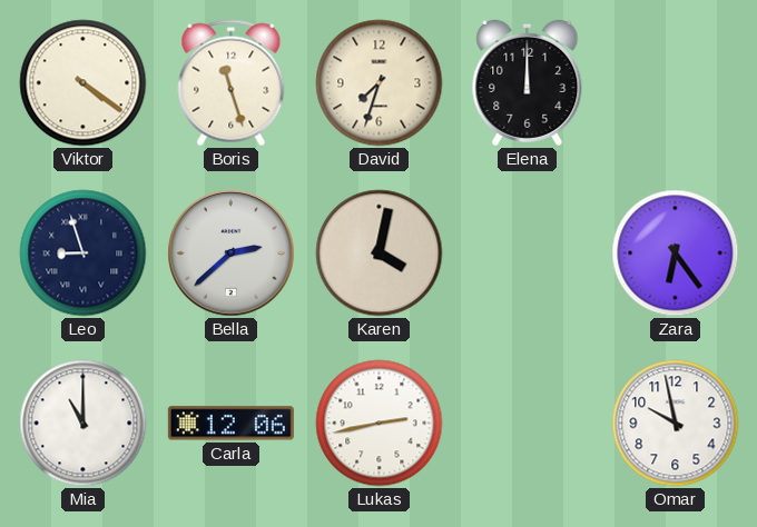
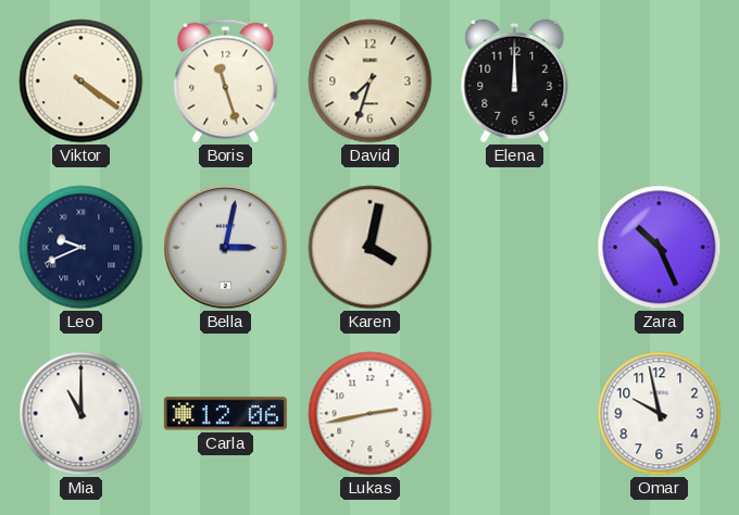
Leo: 8:57 -> 9:41
Bella: 2:38 -> 3:02
Zara: 6:24 -> 10:26
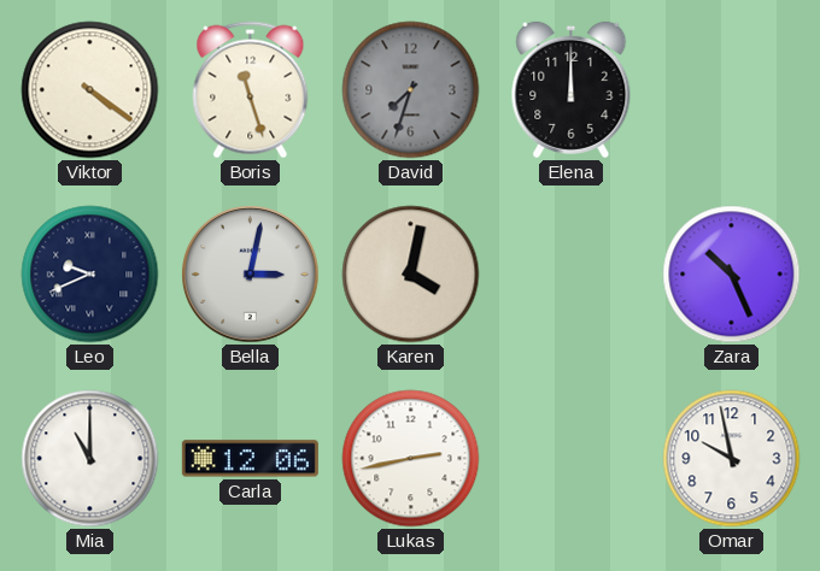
David dial: cream -> grey
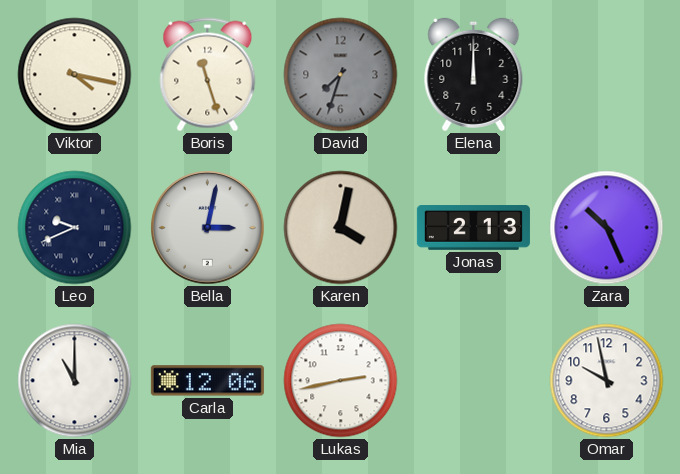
Viktor: 4:21 -> 4:17
Jonas: none -> 2:13
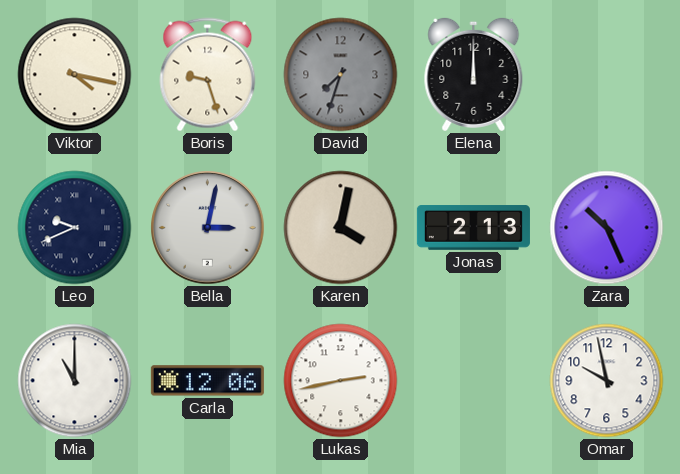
Boris: 11:27 -> 9:27
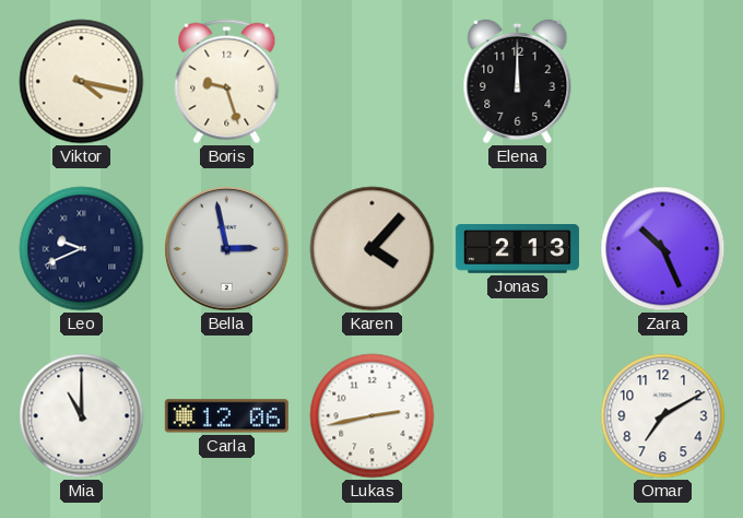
David: 7:33 -> none
Bella: 3:02 -> 2:58
Karen: 4:02 -> 4:07
Omar: 9:58 -> 7:10
